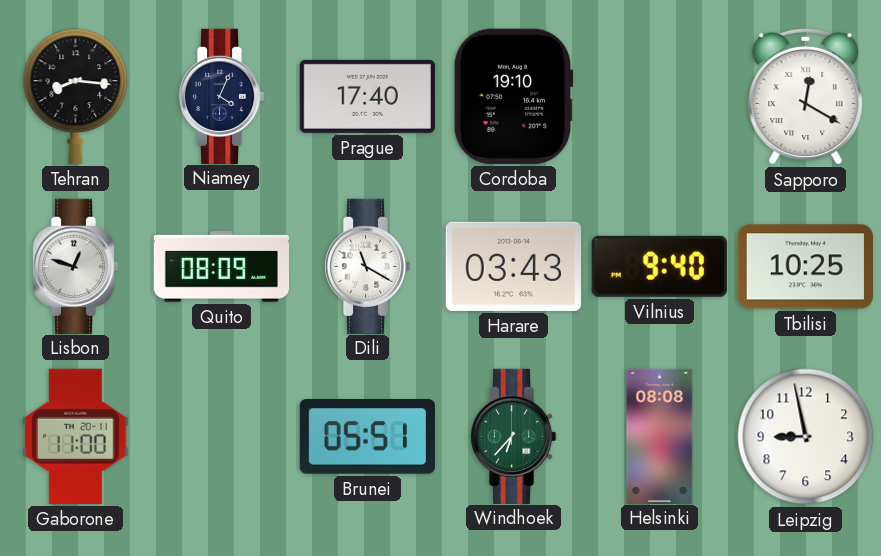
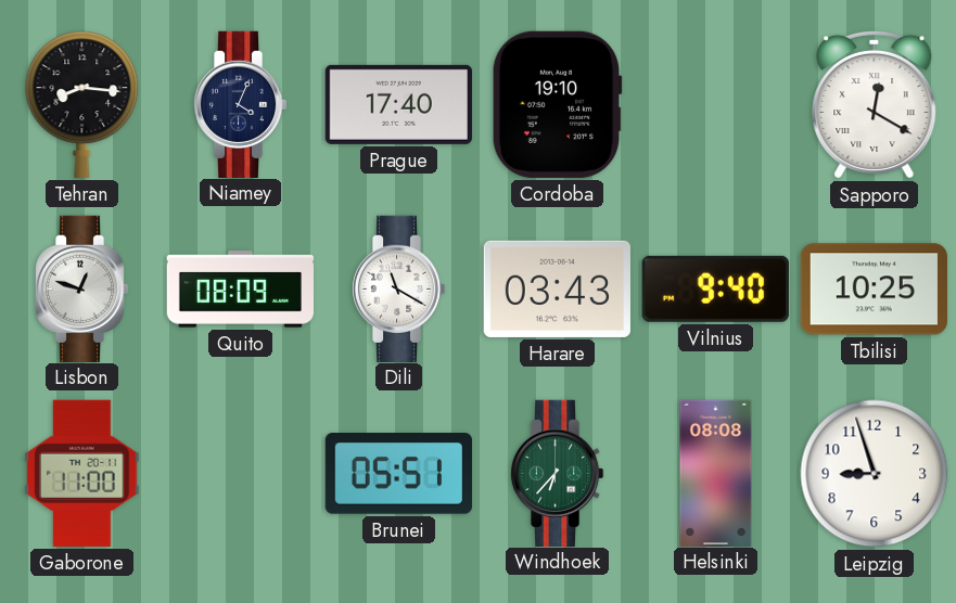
Leipzig: 8:58 -> 8:57
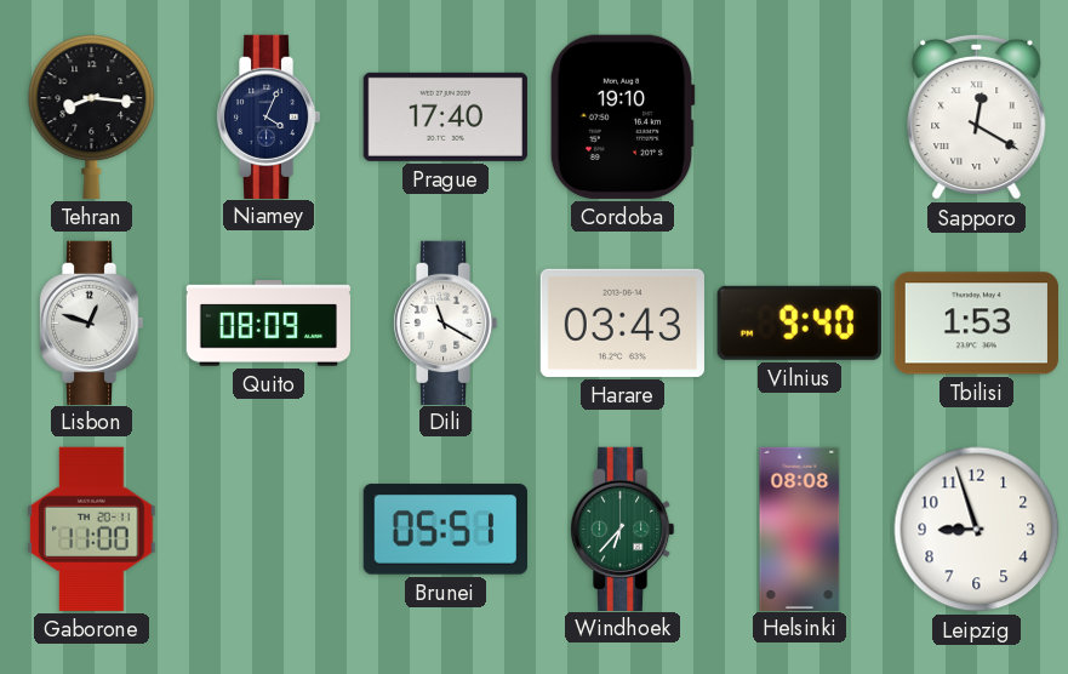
Tbilisi: 10:25 -> 1:53
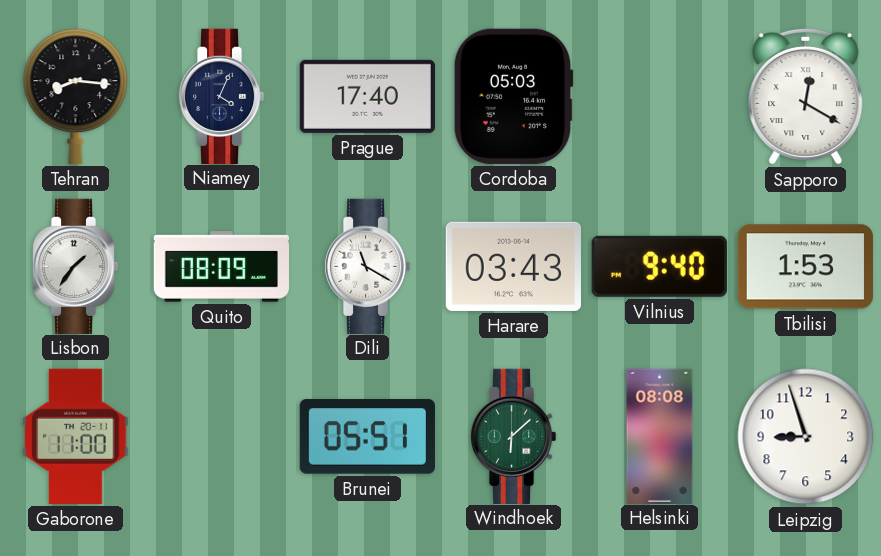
Cordoba: 19:10 -> 05:03
Lisbon: 12:48 -> 1:36
Windhoek: 6:37 -> 6:08
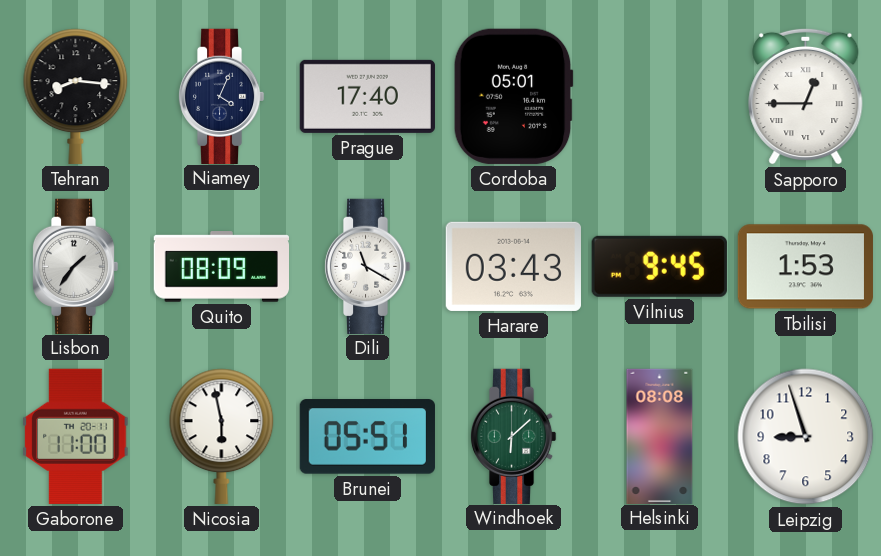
Cordoba: 05:03 -> 05:01
Sapporo: 12:20 -> 12:45
Vilnius: 9:40 -> 9:45
Nicosia: none -> 5:58
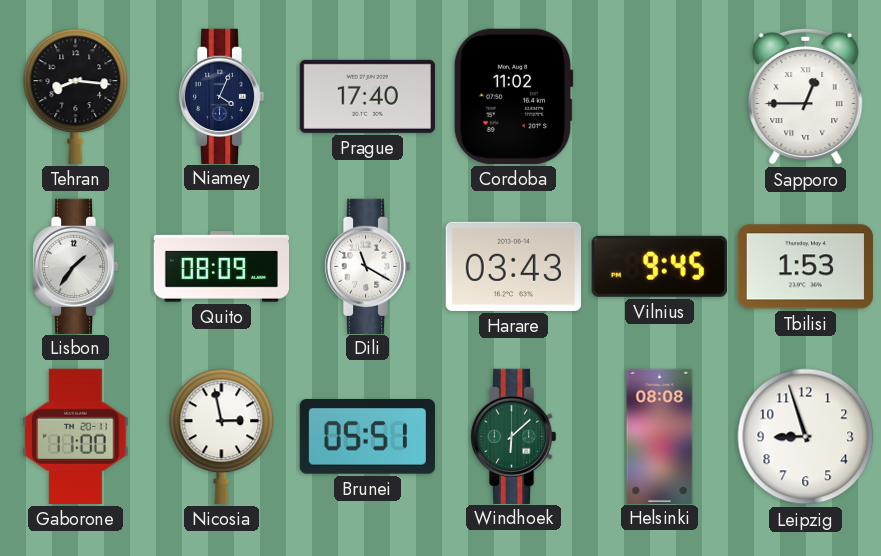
Cordoba: 05:01 -> 11:02
Nicosia: 5:58 -> 2:58
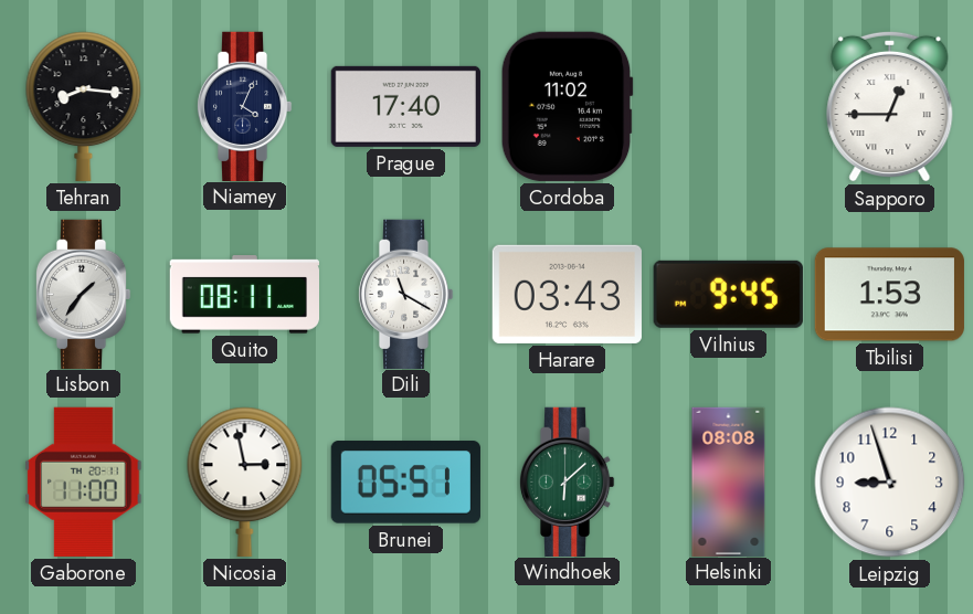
Quito: 08:09 -> 08:11
